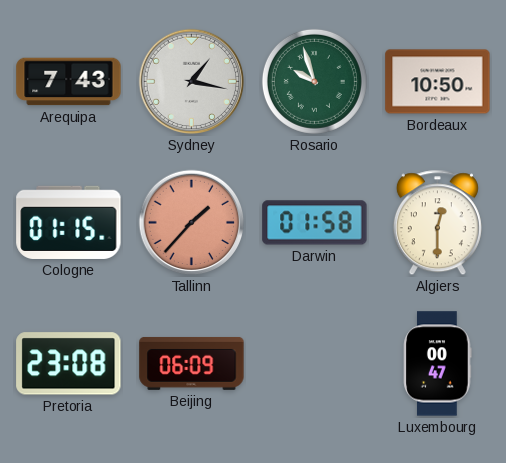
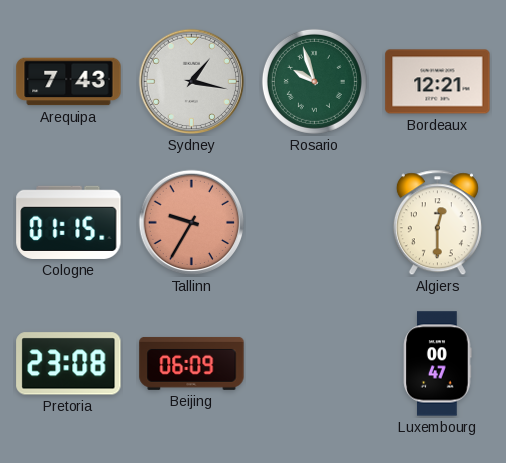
Bordeaux: 10:50 -> 12:21
Tallinn: 1:37 -> 9:35
Darwin: 01:58 -> none
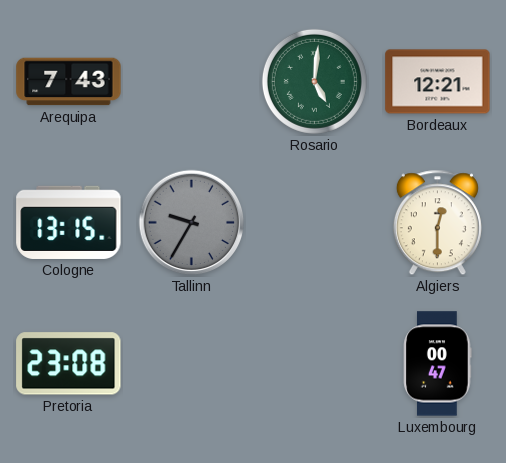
Sydney: 1:17 -> none
Rosario: 9:57 -> 5:01
Cologne: 01:15 -> 13:15
Tallinn dial: salmon -> grey
Beijing: 06:09 -> none
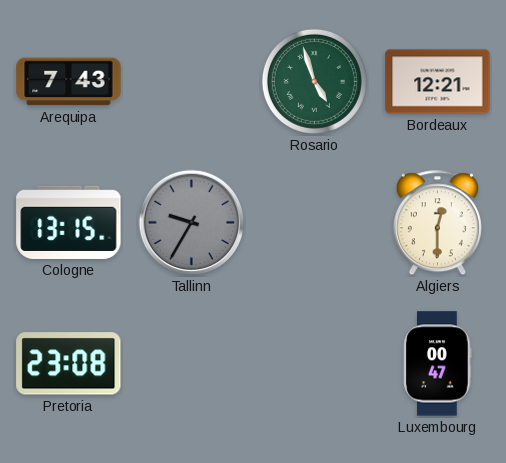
Rosario: 5:01 -> 4:57
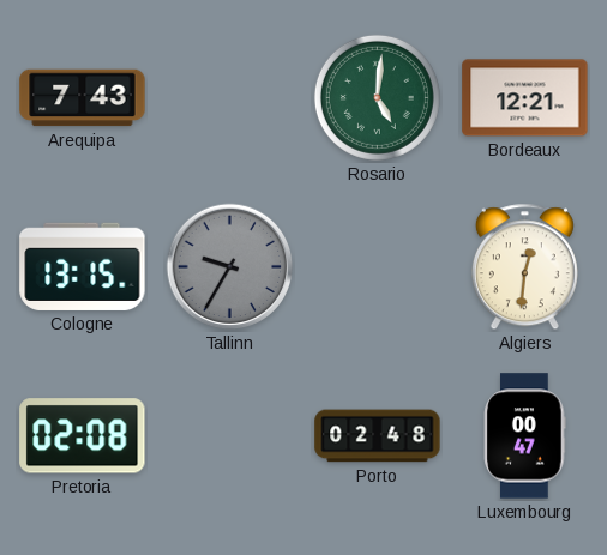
Rosario: 4:57 -> 5:01
Algiers: 12:30 -> 12:31
Pretoria: 23:08 -> 02:08
Porto: none -> 02:48
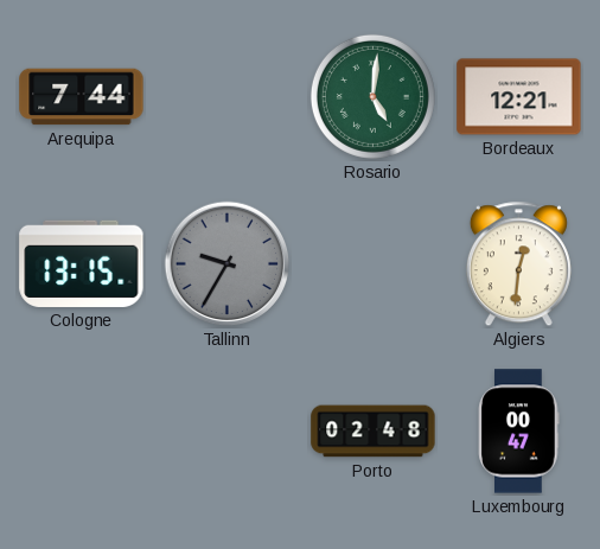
Arequipa: 7:43 -> 7:44
Pretoria: 02:08 -> none
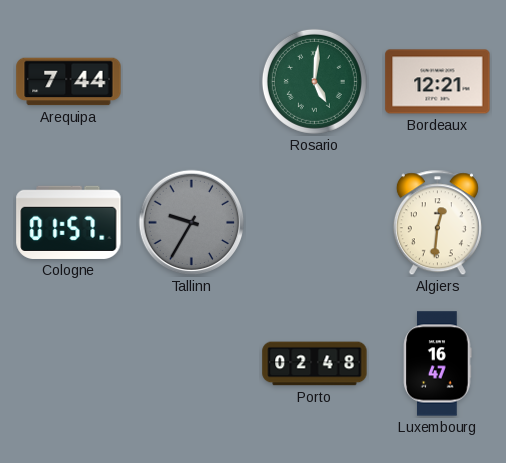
Cologne: 13:15 -> 01:57
Luxembourg: 00:47 -> 16:47
